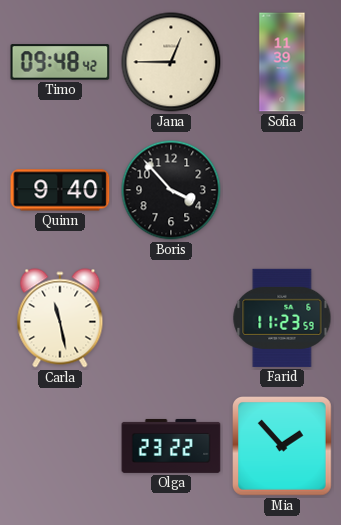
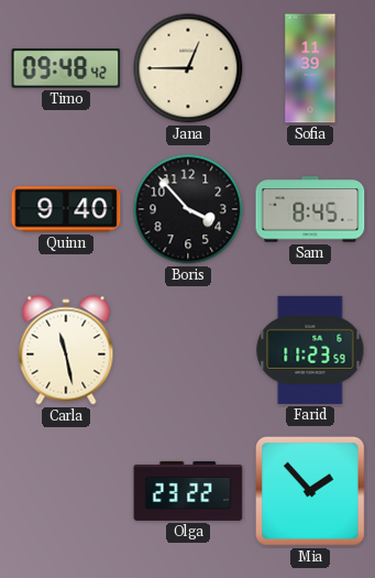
Sam: none -> 8:45
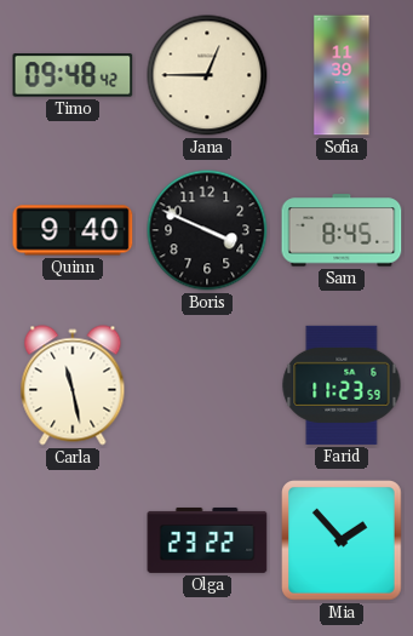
Boris: 3:53 -> 3:49
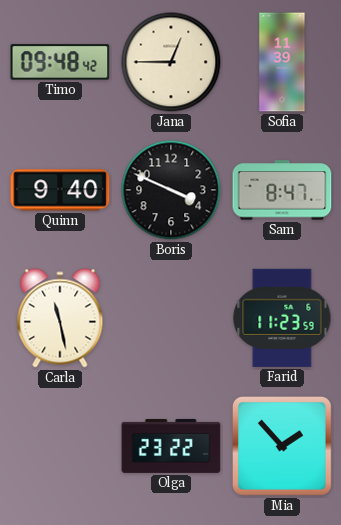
Sam: 8:45 -> 8:47
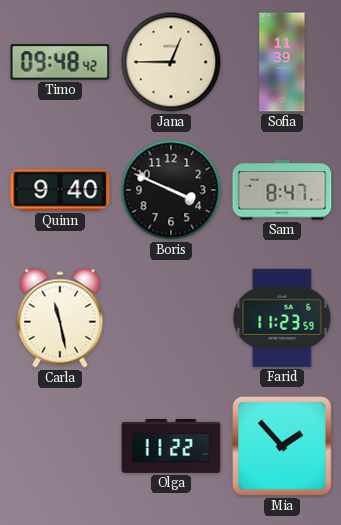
Olga: 23:22 -> 11:22
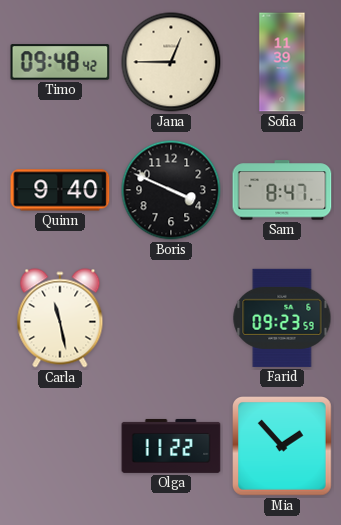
Farid: 11:23 -> 09:23
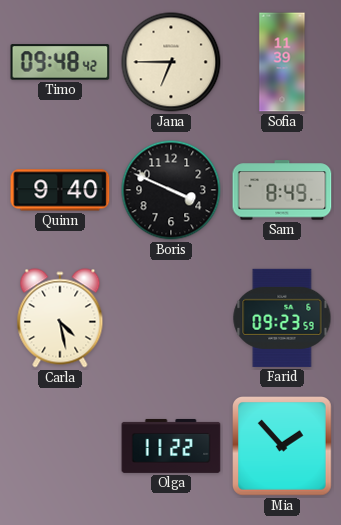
Jana: 12:45 -> 6:45
Sam: 8:47 -> 8:49
Carla: 11:28 -> 4:28
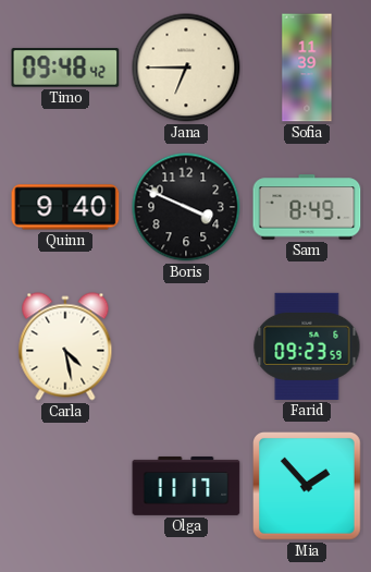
Olga: 11:22 -> 11:17
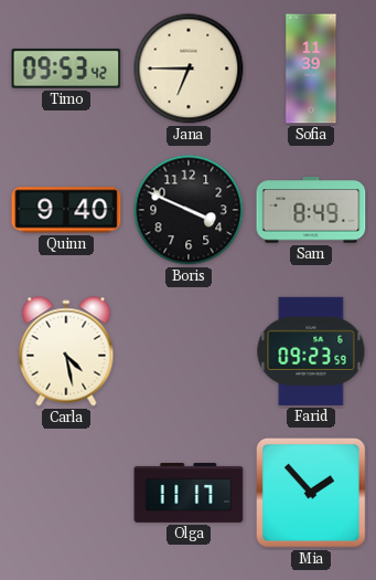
Timo: 09:48 -> 09:53
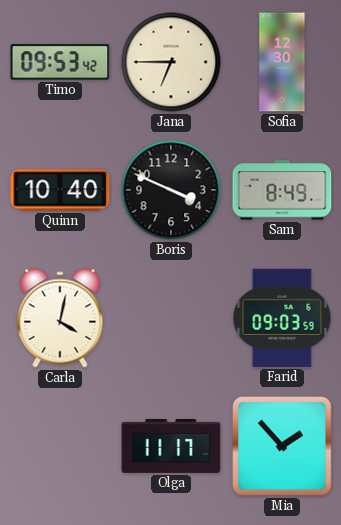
Sofia: 11:39 -> 12:30
Quinn: 9:40 -> 10:40
Carla: 4:28 -> 4:02
Farid: 09:23 -> 09:03
